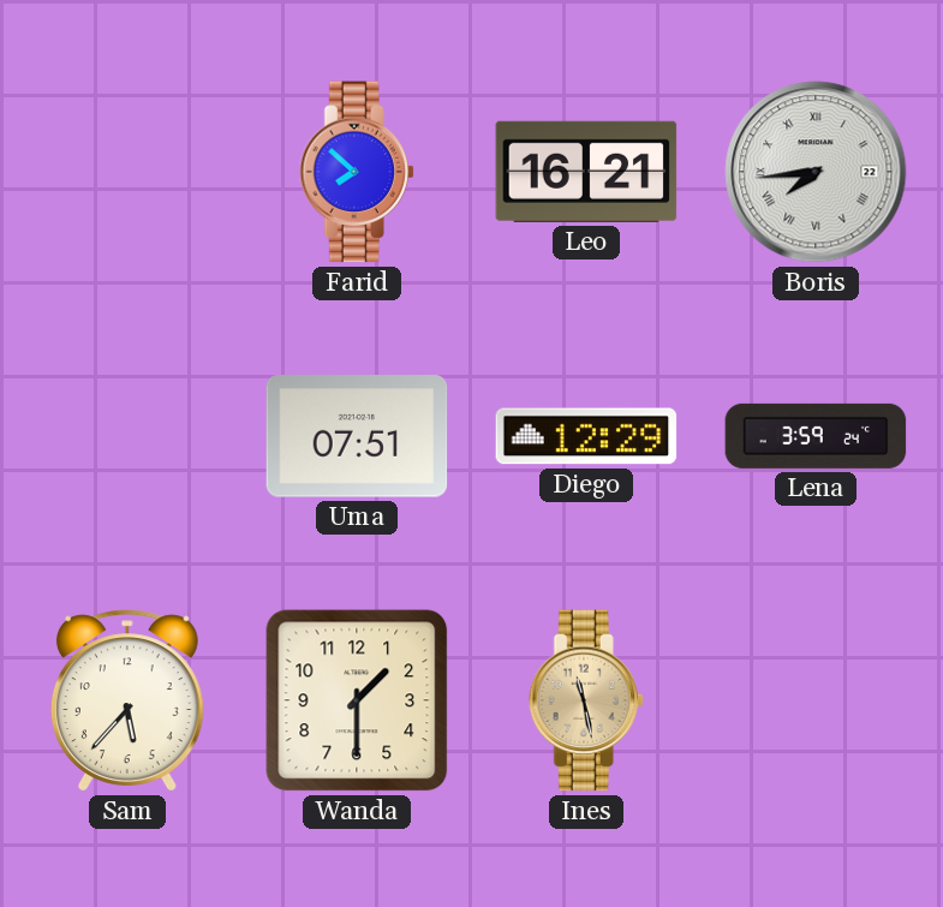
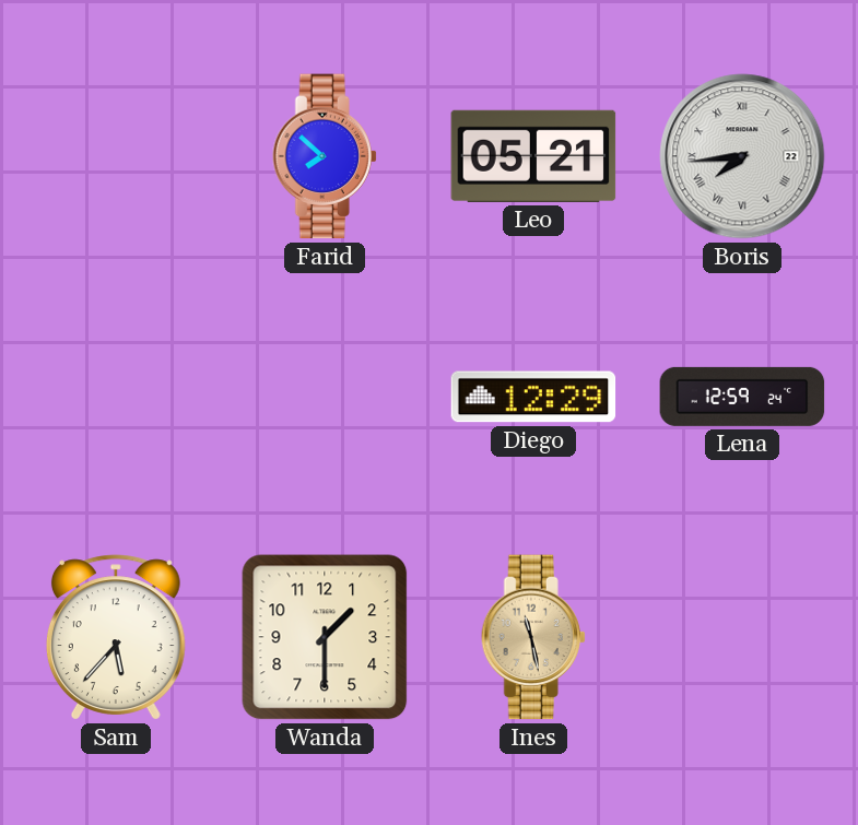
Leo: 16:21 -> 05:21
Uma: 07:51 -> none
Lena: 3:59 -> 12:59
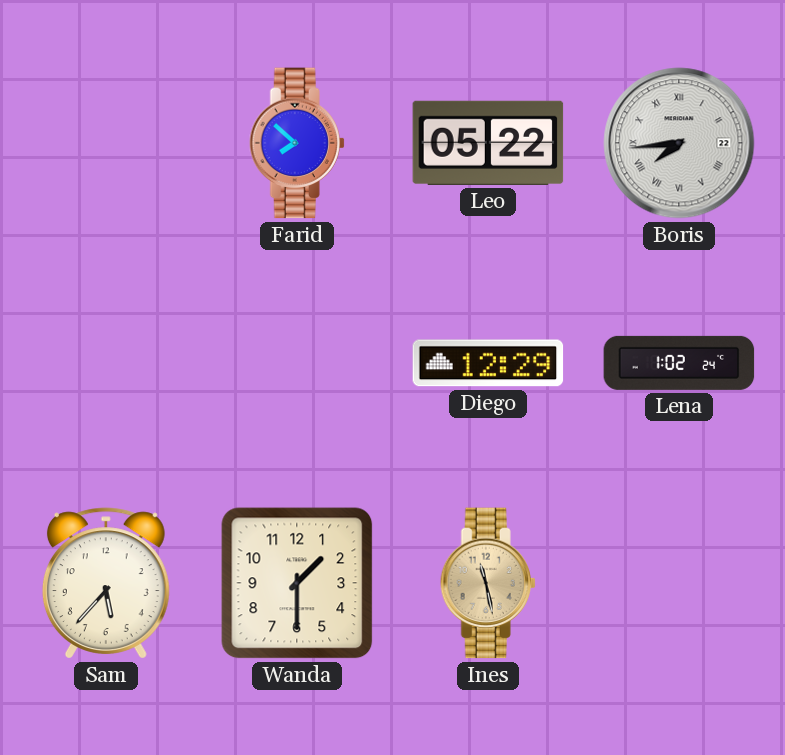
Leo: 05:21 -> 05:22
Lena: 12:59 -> 1:02
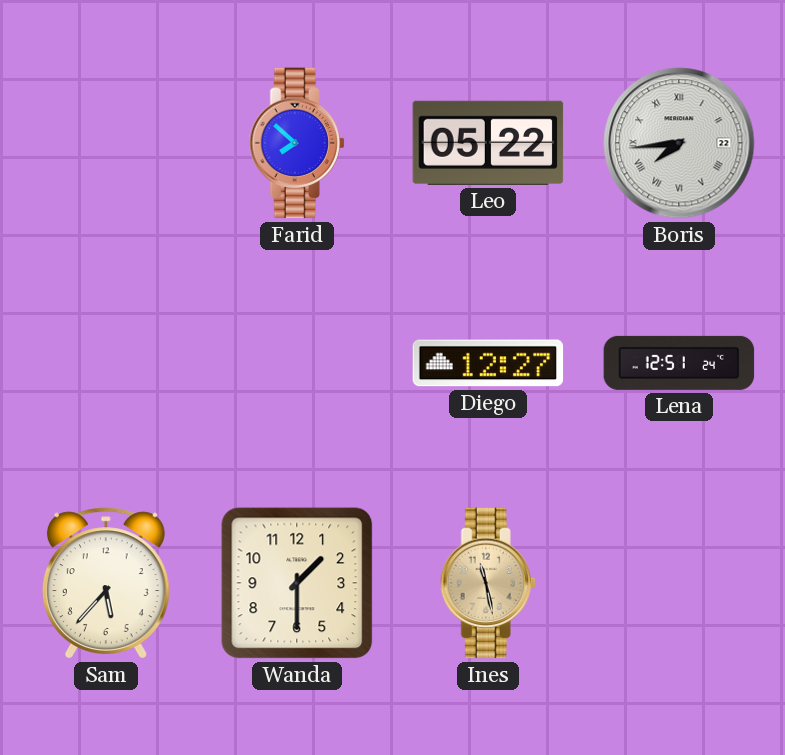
Diego: 12:29 -> 12:27
Lena: 1:02 -> 12:51
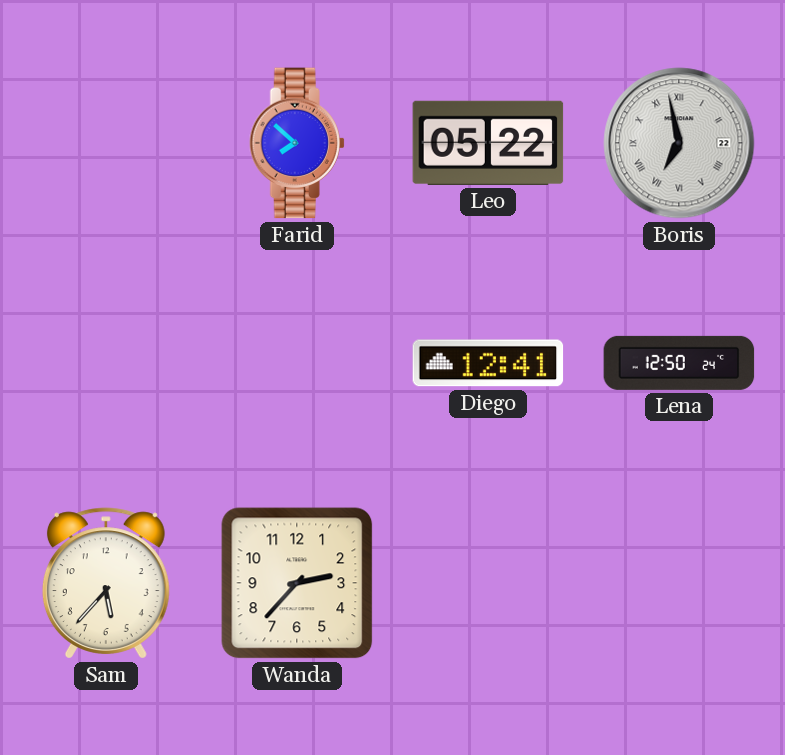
Boris: 7:44 -> 6:58
Diego: 12:27 -> 12:41
Lena: 12:51 -> 12:50
Wanda: 1:30 -> 2:37
Ines: 11:28 -> none
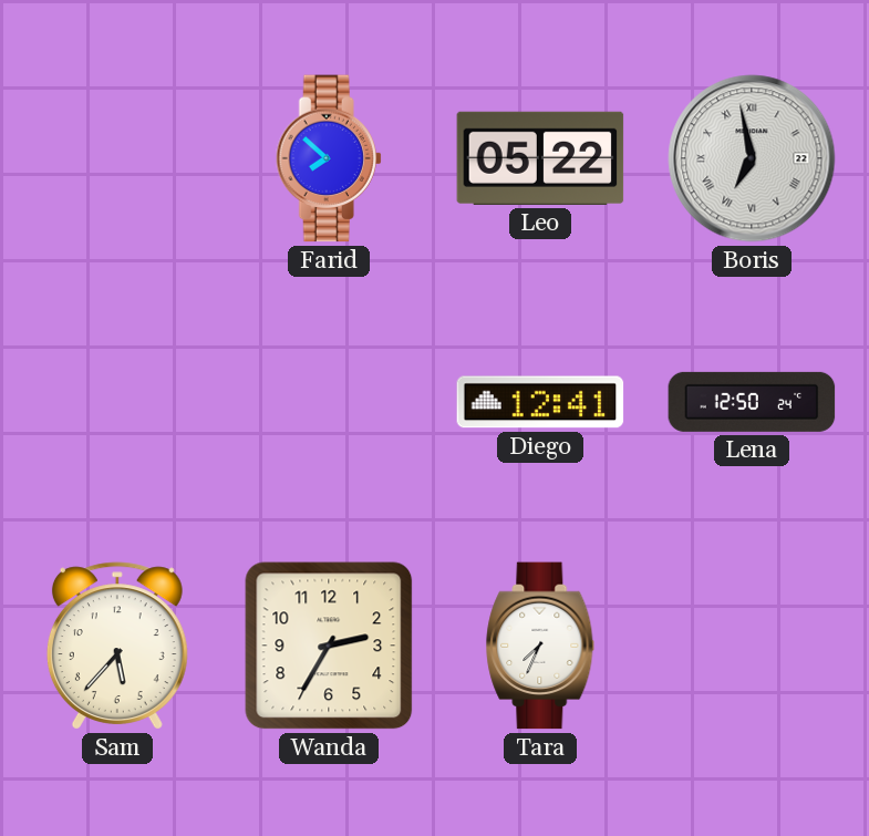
Wanda: 2:37 -> 2:35
Tara: none -> 7:34
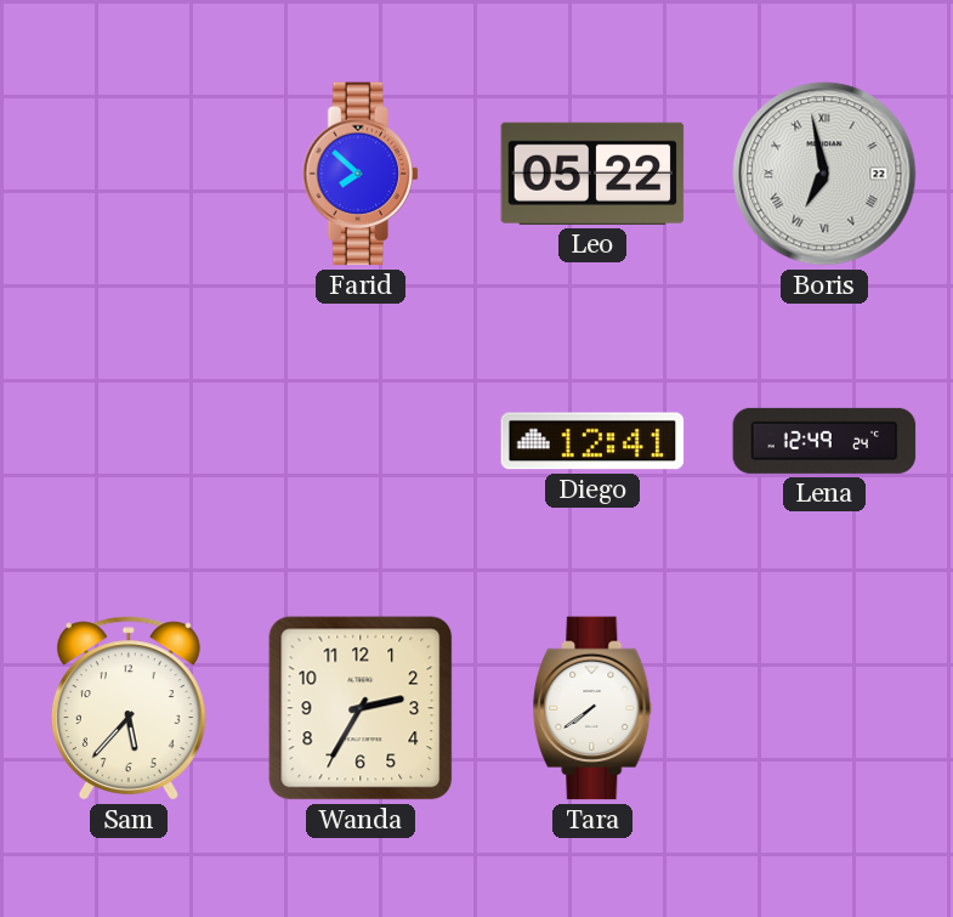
Lena: 12:50 -> 12:49
Tara: 7:34 -> 7:39
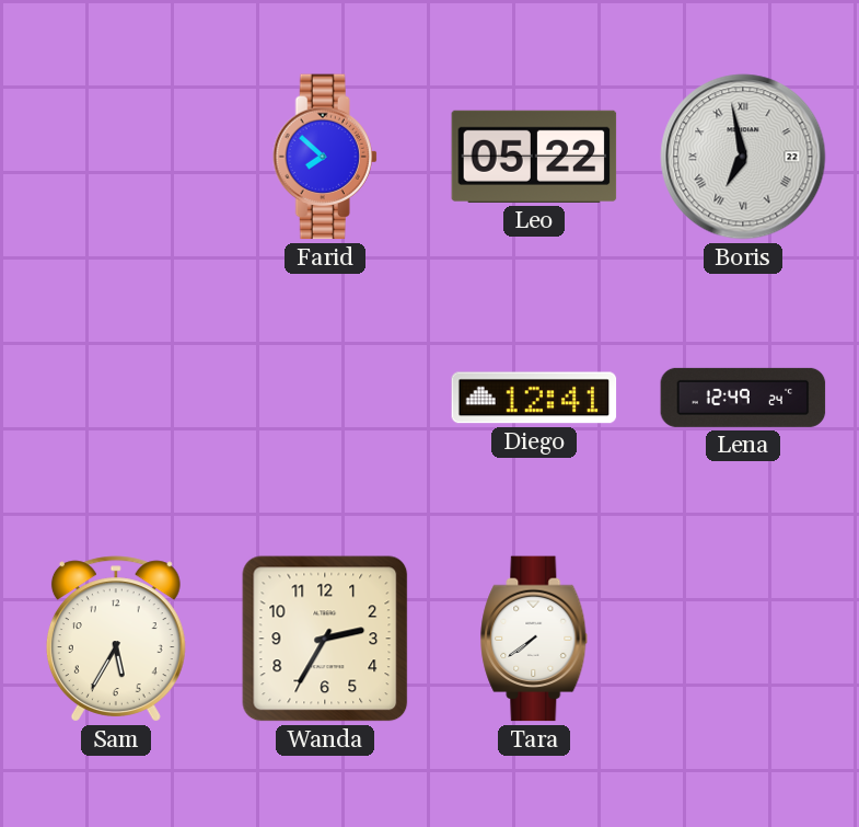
Sam: 5:37 -> 5:35
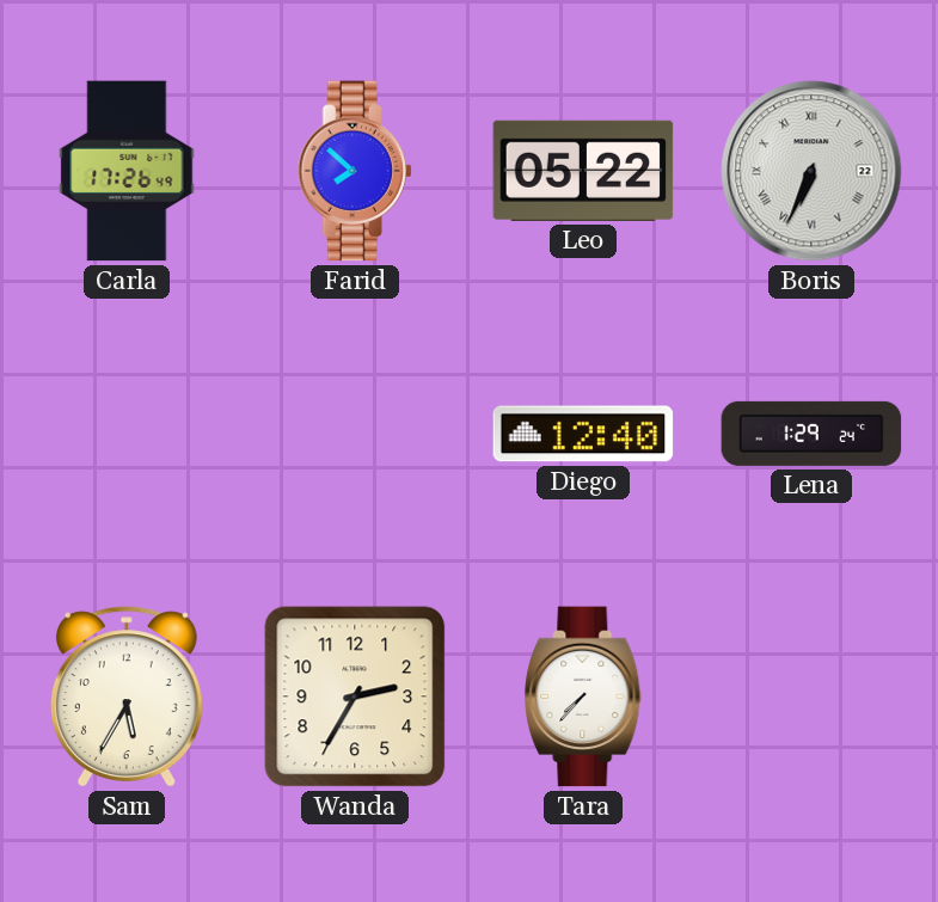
Carla: none -> 17:26
Boris: 6:58 -> 6:34
Diego: 12:41 -> 12:40
Lena: 12:49 -> 1:29
Tara: 7:39 -> 7:37
